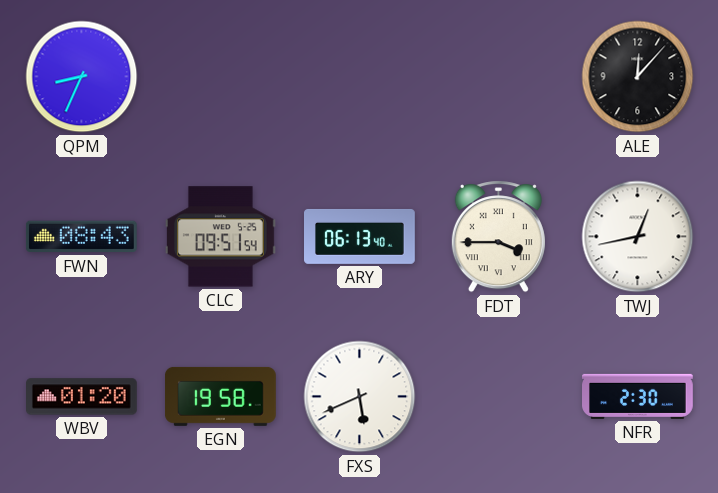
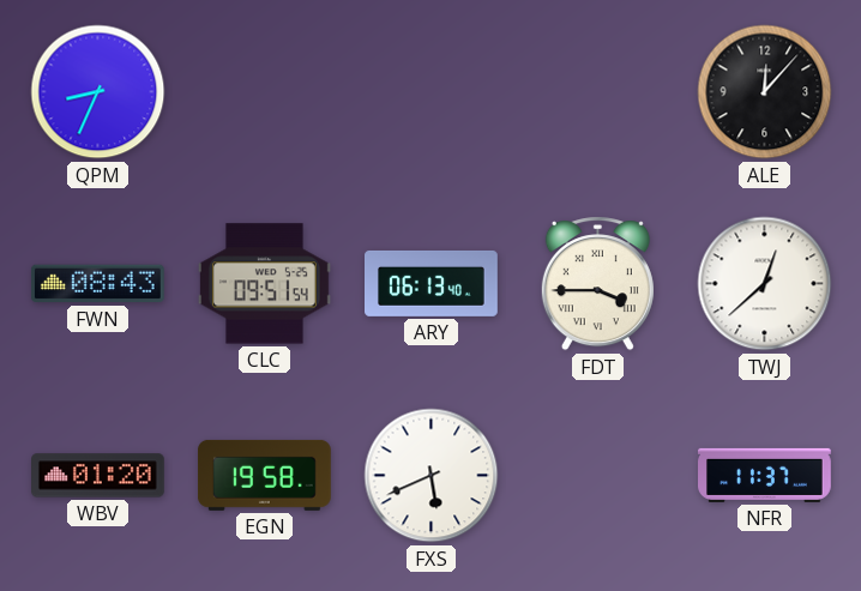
TWJ: 12:43 -> 12:38
NFR: 2:30 -> 11:37
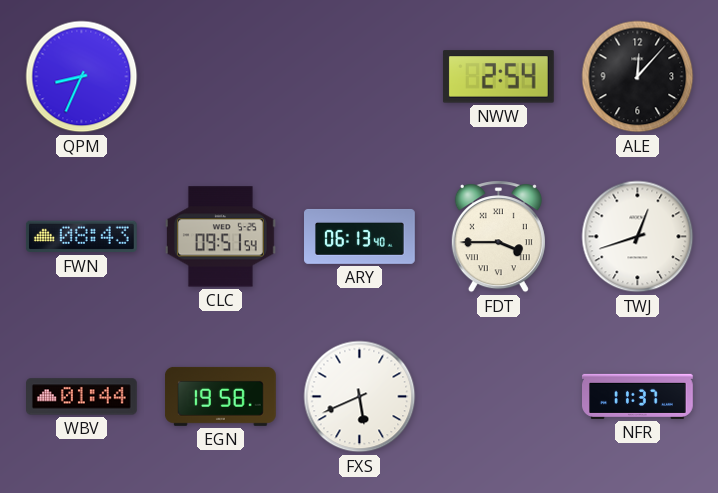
NWW: none -> 2:54
TWJ: 12:38 -> 12:42
WBV: 01:20 -> 01:44
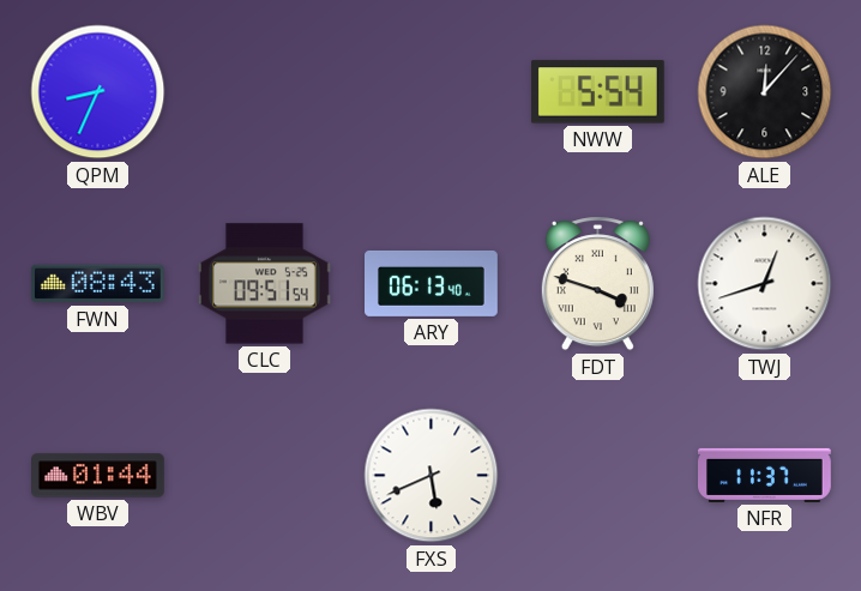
NWW: 2:54 -> 5:54
FDT: 3:45 -> 3:48
EGN: 19:58 -> none
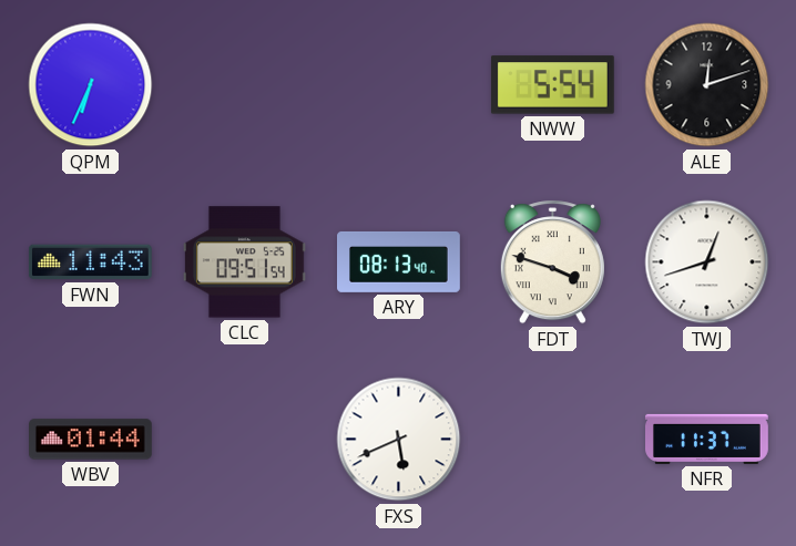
QPM: 8:34 -> 6:34
ALE: 12:07 -> 12:12
FWN: 08:43 -> 11:43
ARY: 06:13 -> 08:13
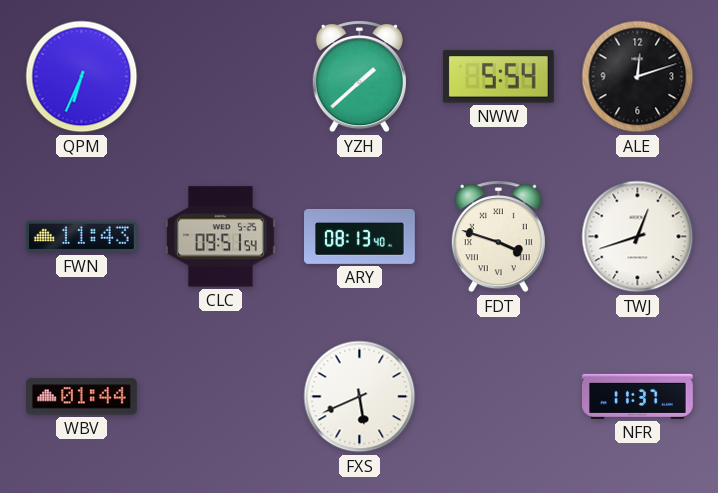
YZH: none -> 1:38
